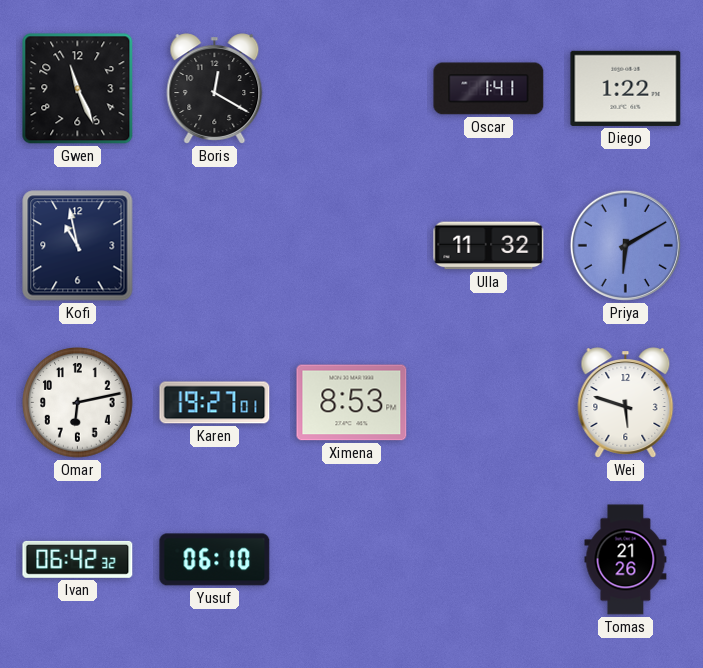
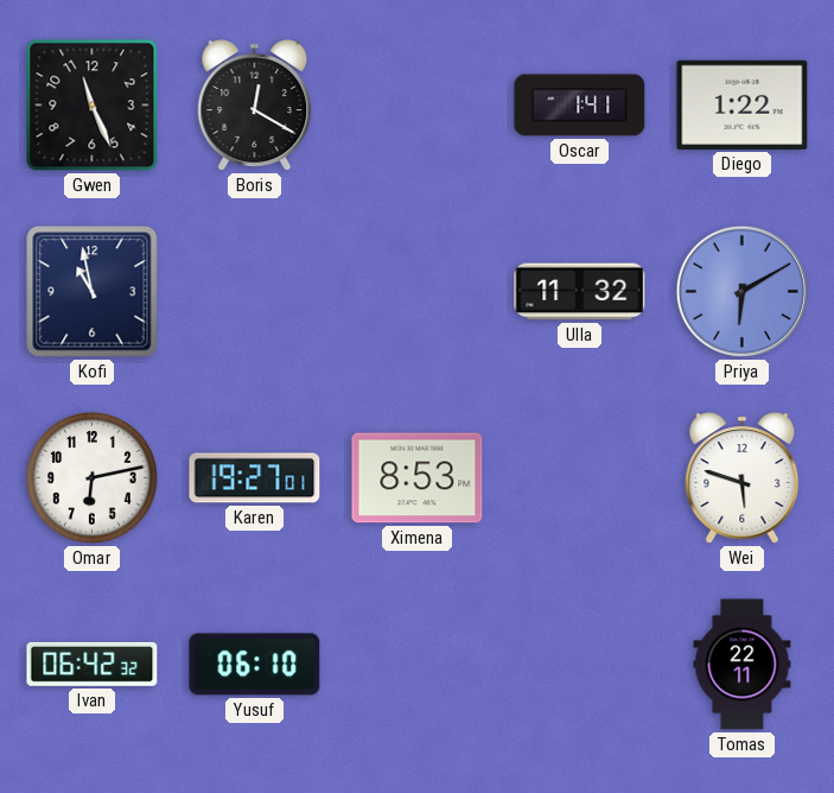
Tomas: 21:26 -> 22:11
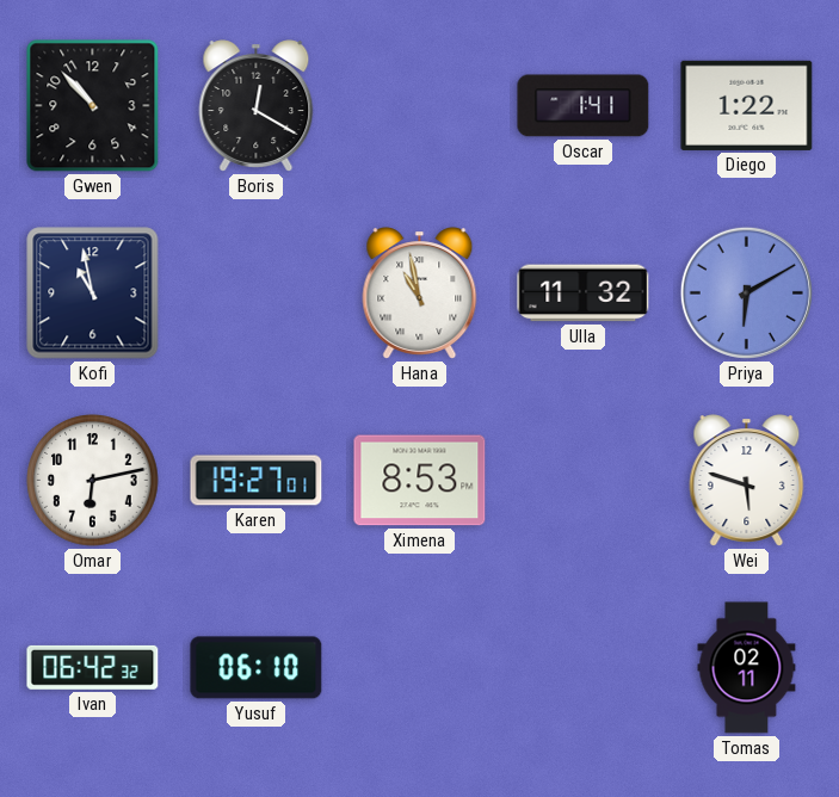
Gwen: 11:26 -> 10:53
Hana: none -> 10:58
Tomas: 22:11 -> 02:11
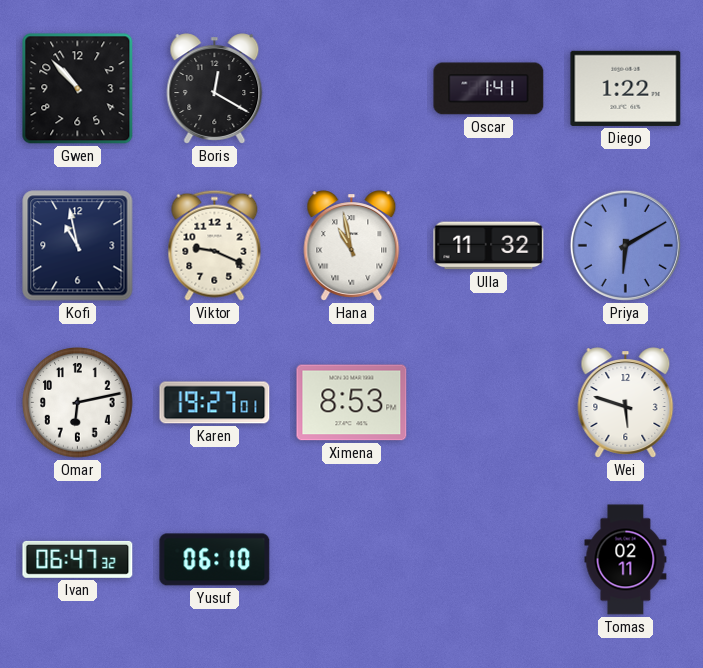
Viktor: none -> 9:19
Ivan: 06:42 -> 06:47
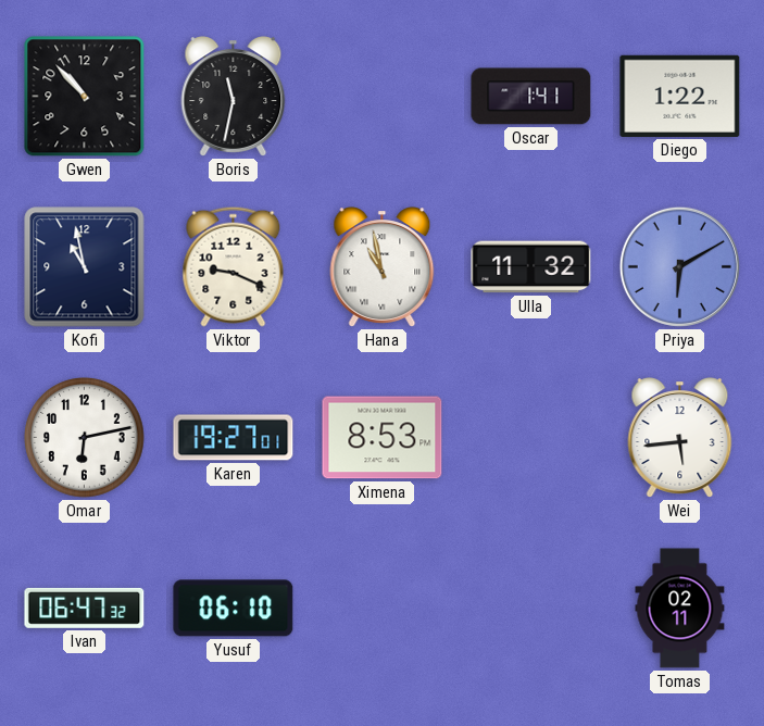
Boris: 12:20 -> 11:32
Wei: 5:48 -> 5:44
